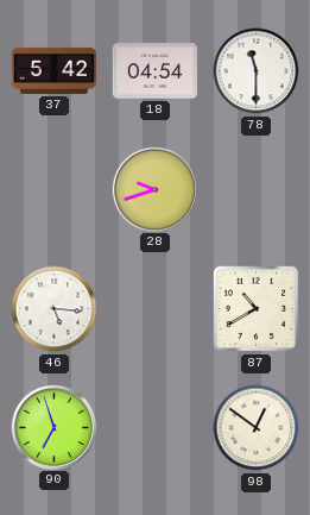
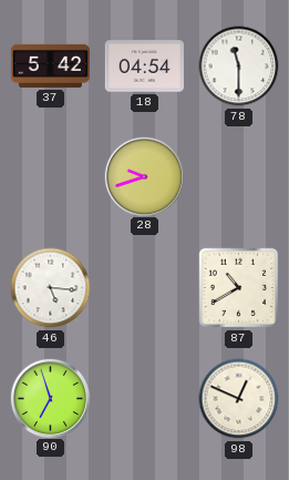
98: 12:51 -> 12:49
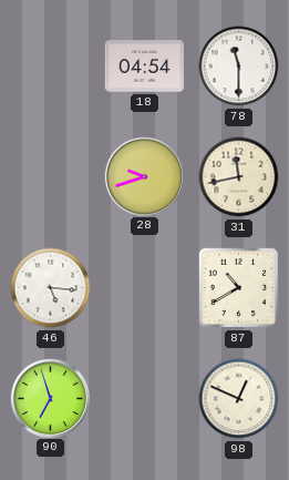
37: 5:42 -> none
31: none -> 11:43
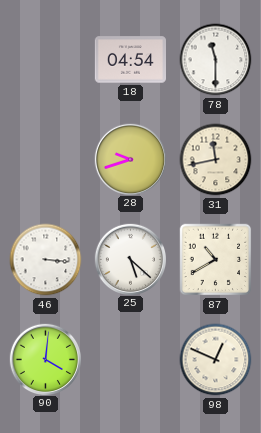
46: 5:16 -> 3:16
25: none -> 5:22
90: 6:57 -> 4:01
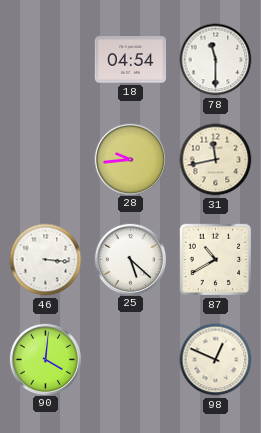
28: 9:42 -> 9:44
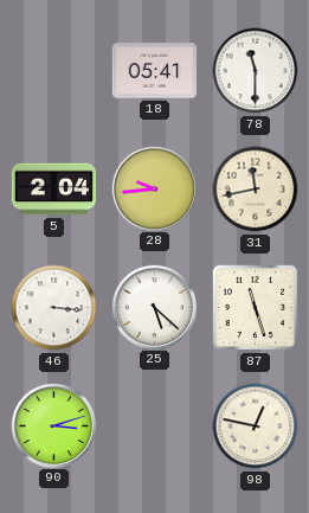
18: 04:54 -> 05:41
5: none -> 2:04
87: 10:40 -> 11:27
90: 4:01 -> 3:12
98: 12:49 -> 12:47
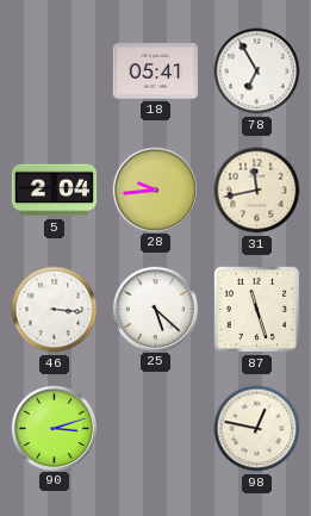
78: 11:30 -> 6:55
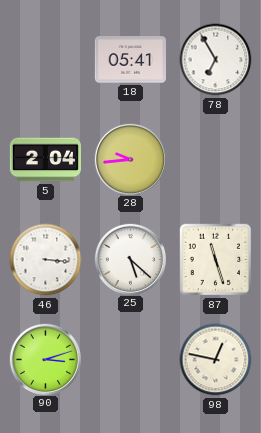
31: 11:43 -> none
